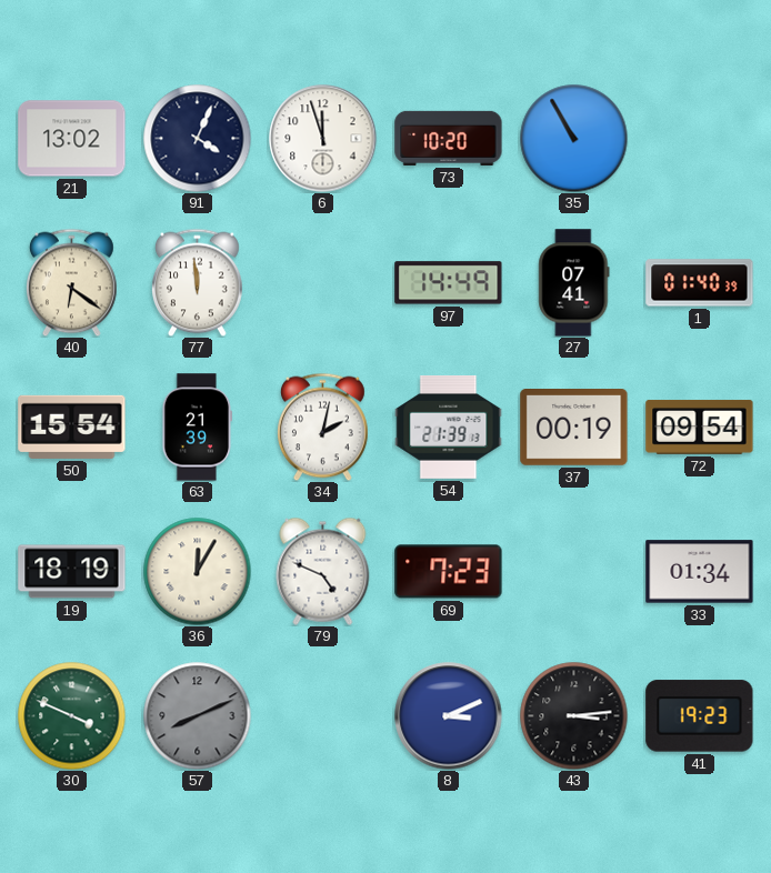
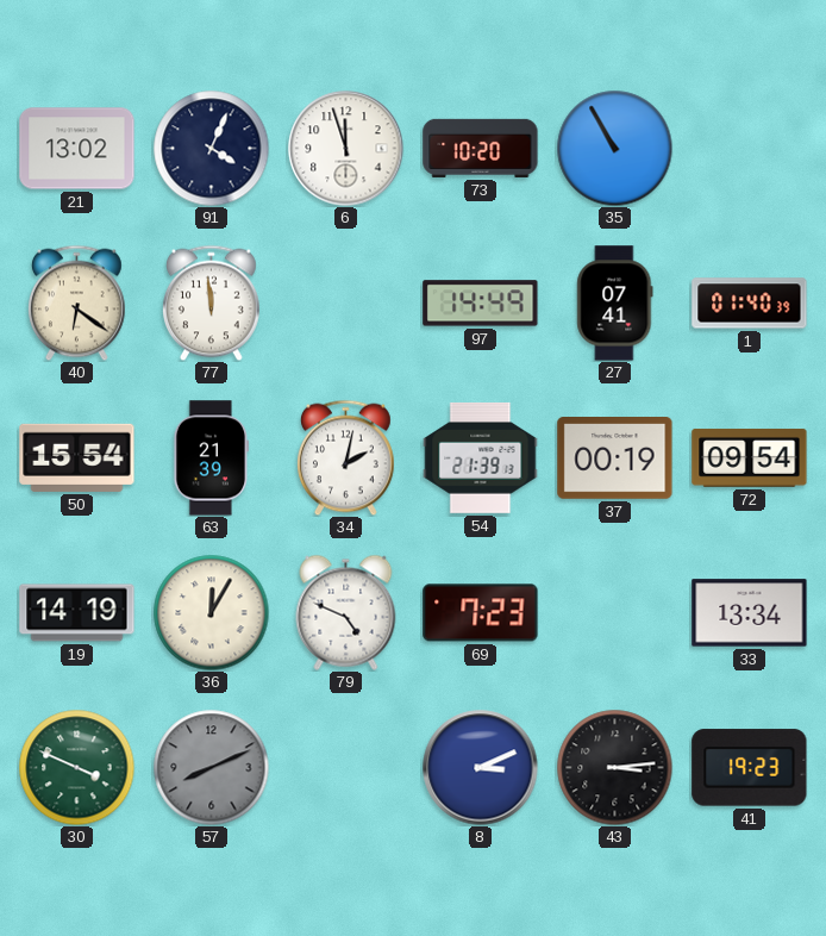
19: 18:19 -> 14:19
33: 01:34 -> 13:34
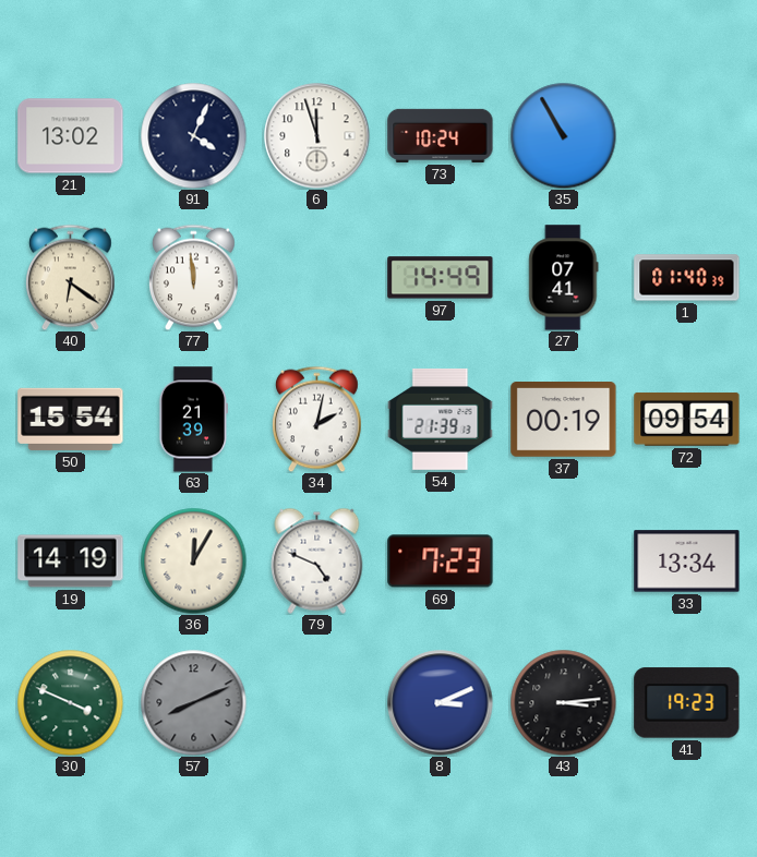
73: 10:20 -> 10:24
